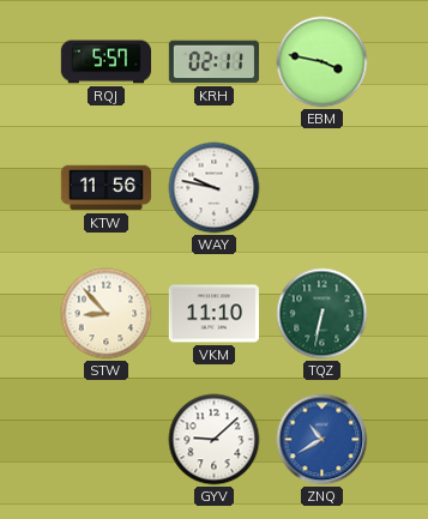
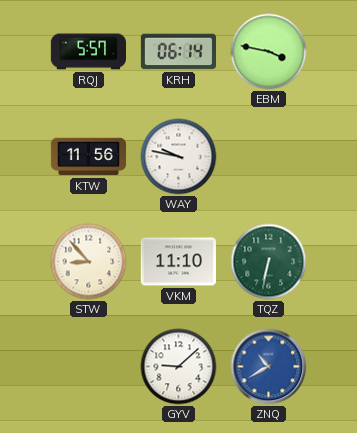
KRH: 02:11 -> 06:14
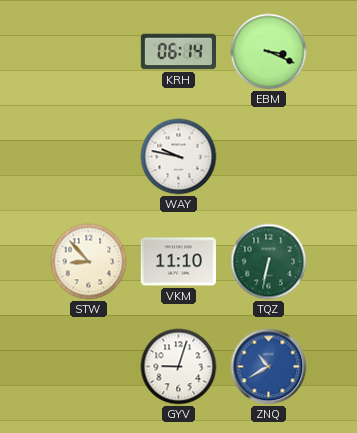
RQJ: 5:57 -> none
EBM: 3:47 -> 3:19
KTW: 11:56 -> none
GYV: 9:08 -> 9:03
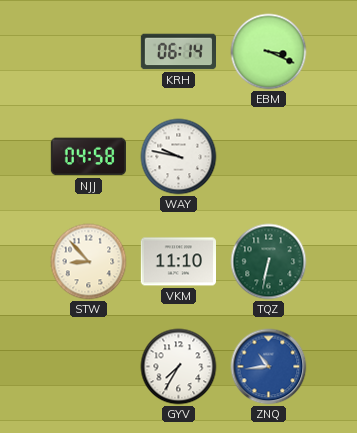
NJJ: none -> 04:58
GYV: 9:03 -> 7:35
ZNQ: 10:40 -> 10:44
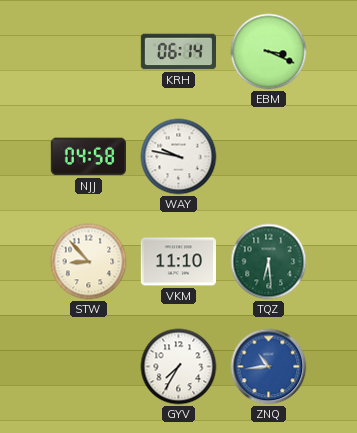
TQZ: 6:32 -> 6:29
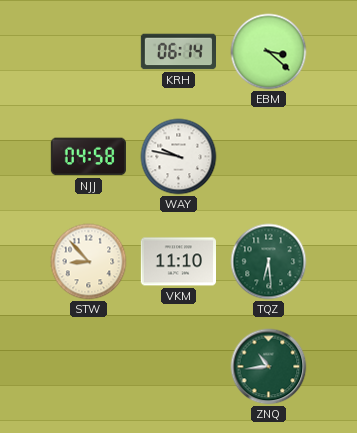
EBM: 3:19 -> 3:22
GYV: 7:35 -> none
ZNQ dial: blue -> green
